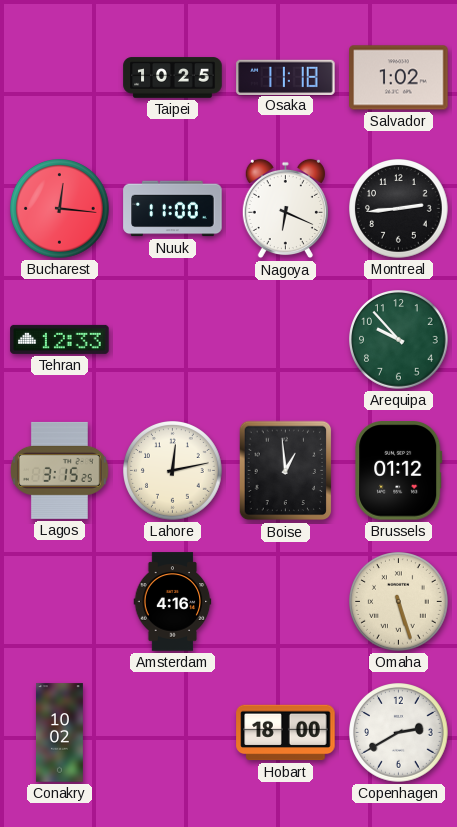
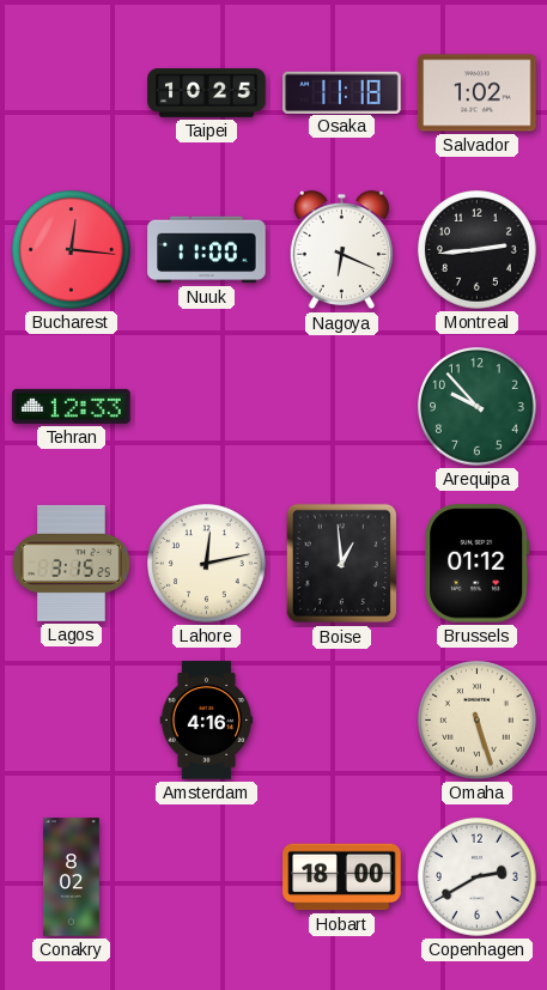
Conakry: 10:02 -> 8:02
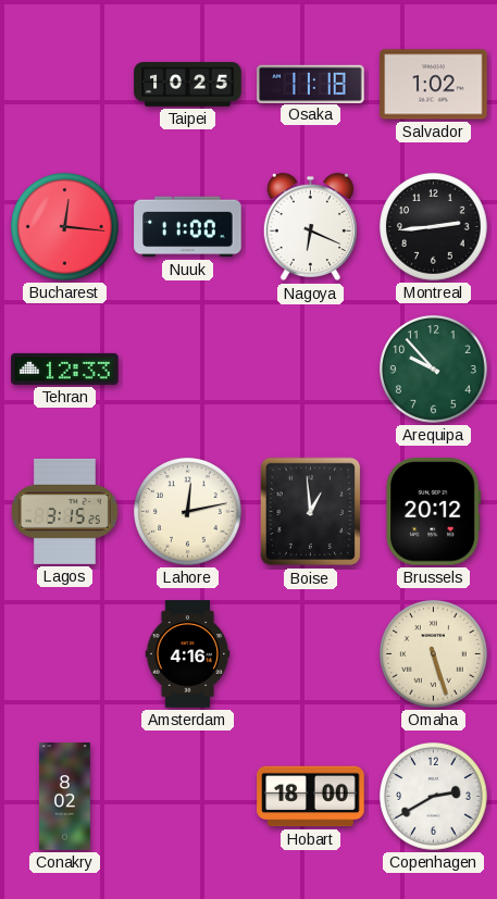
Brussels: 01:12 -> 20:12
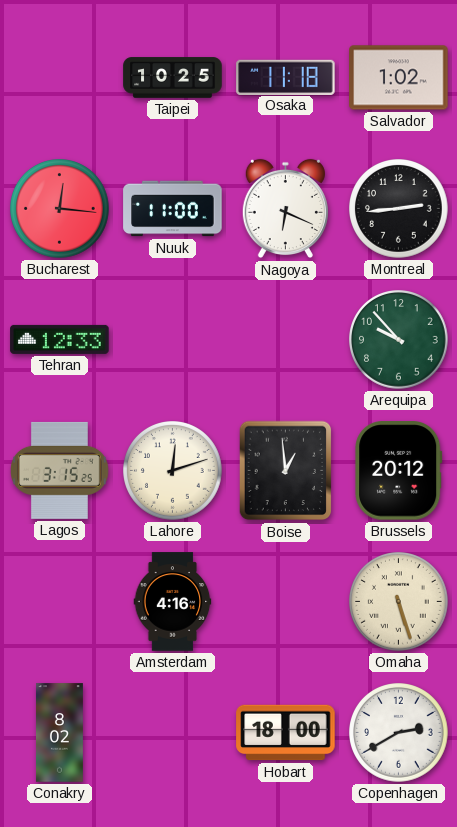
Lahore: 12:13 -> 12:12
